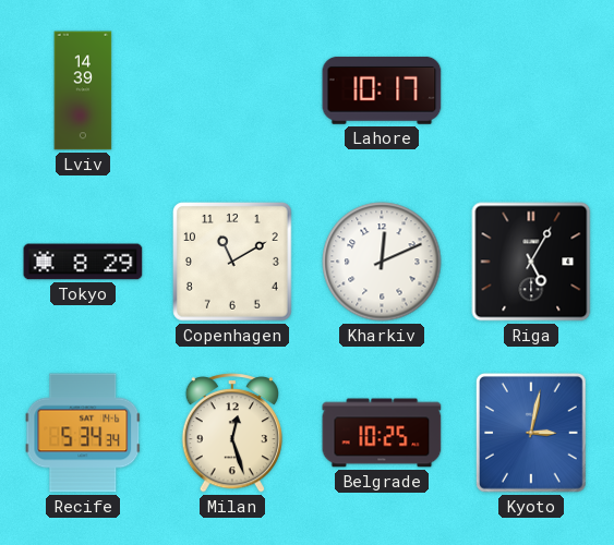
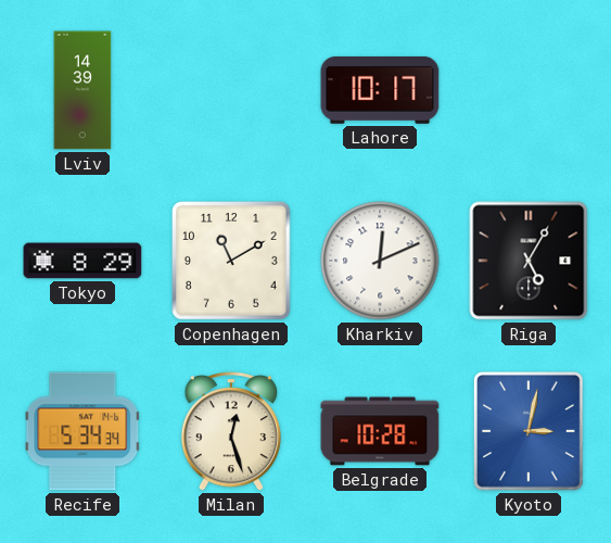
Belgrade: 10:25 -> 10:28
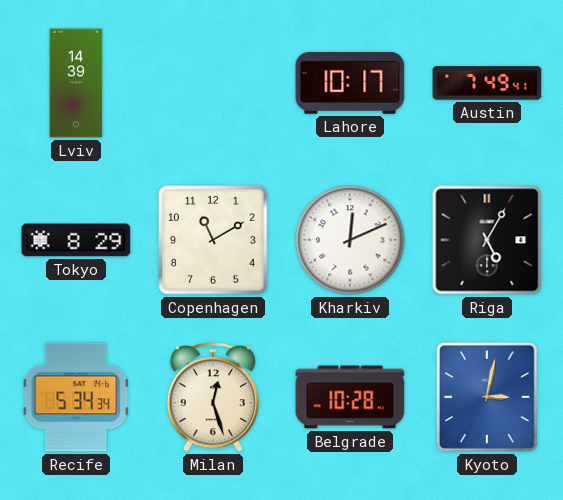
Austin: none -> 7:49
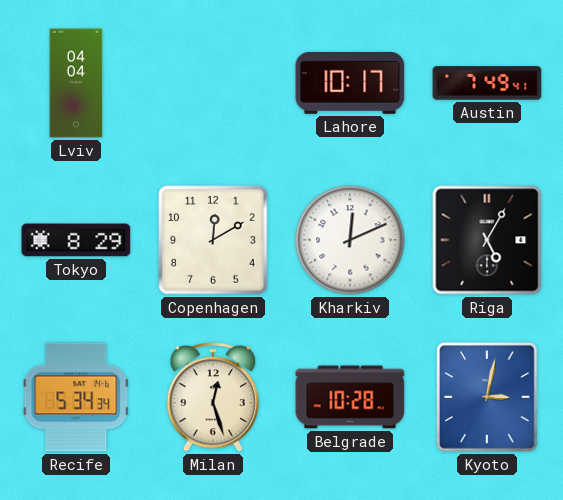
Lviv: 14:39 -> 04:04
Copenhagen: 11:10 -> 12:10
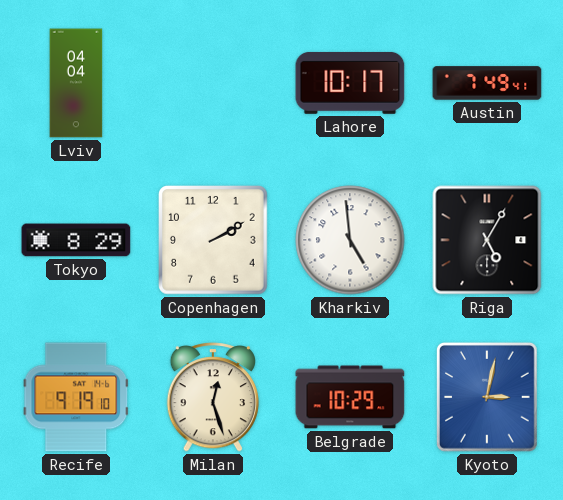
Copenhagen: 12:10 -> 2:10
Kharkiv: 12:11 -> 4:59
Recife: 5:34 -> 9:19
Belgrade: 10:28 -> 10:29
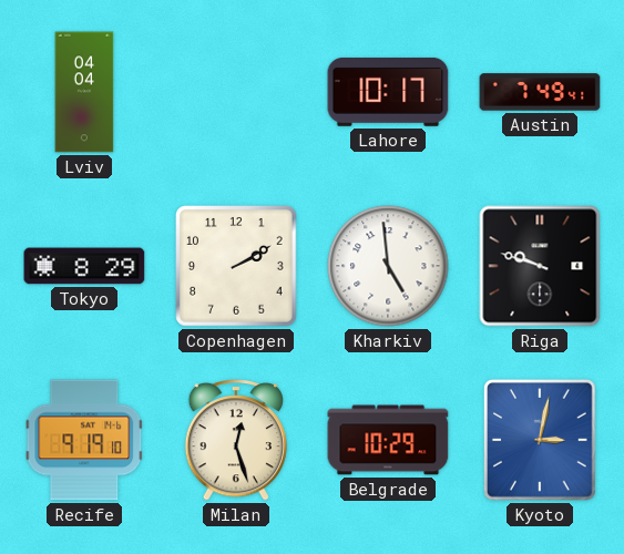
Riga: 5:05 -> 9:48
